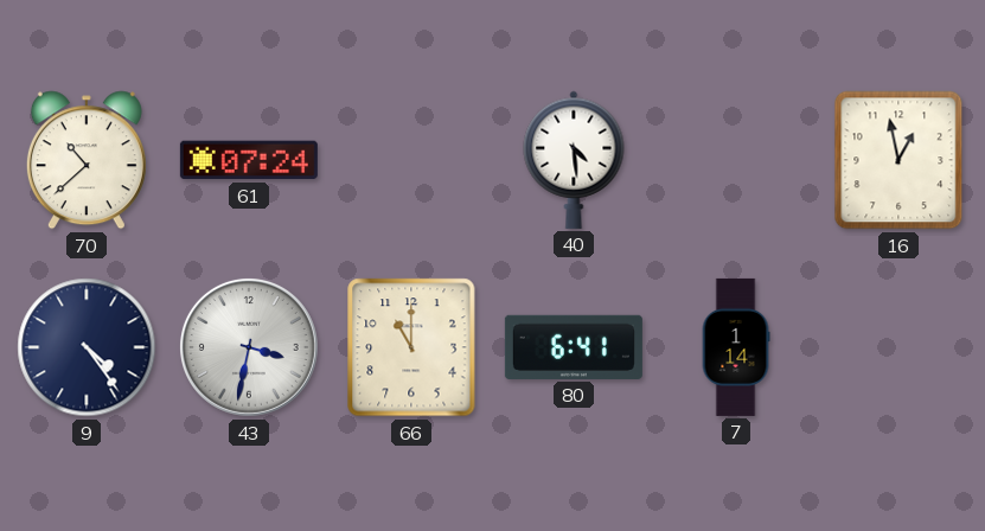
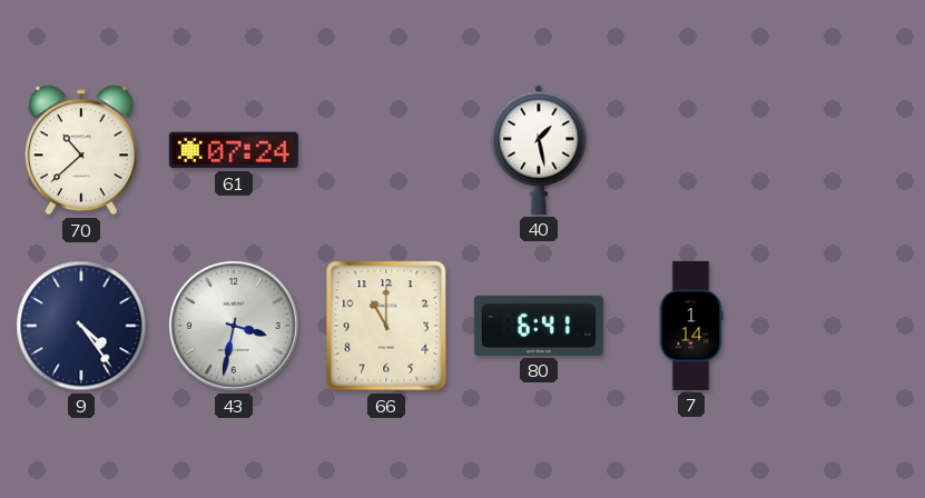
40: 4:29 -> 1:28
16: 12:58 -> none
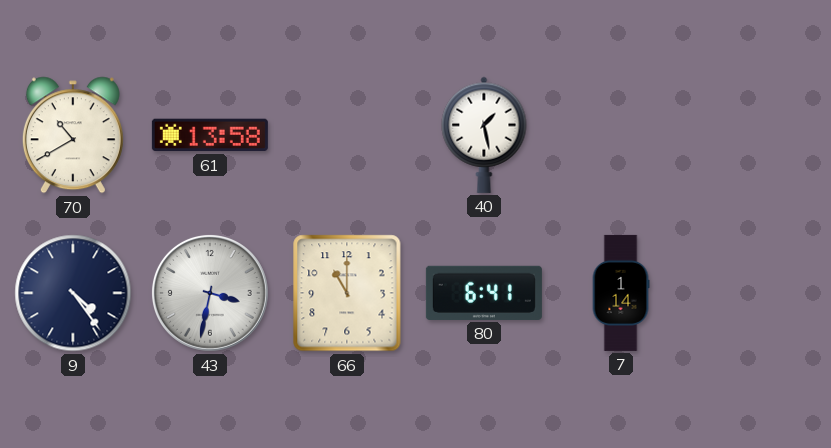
70: 10:38 -> 10:40
61: 07:24 -> 13:58
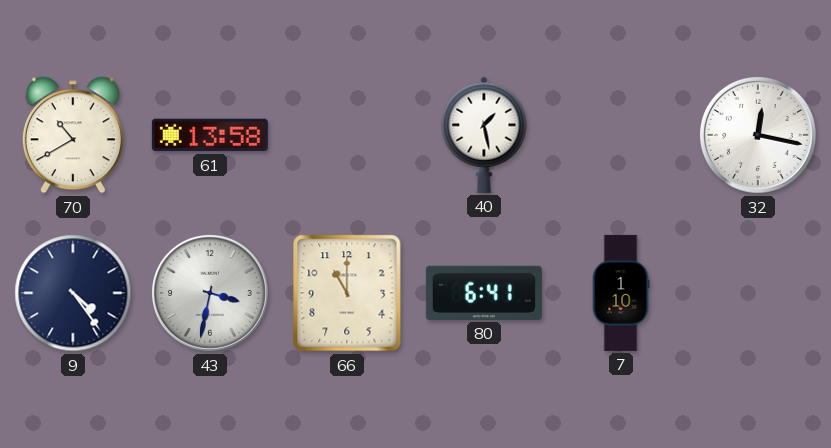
32: none -> 12:17
7: 1:14 -> 1:10
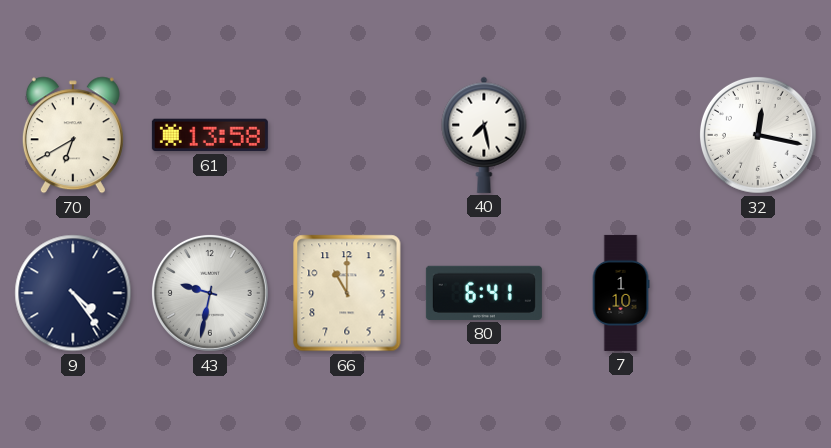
70: 10:40 -> 6:40
40: 1:28 -> 7:28
43: 3:32 -> 9:32
